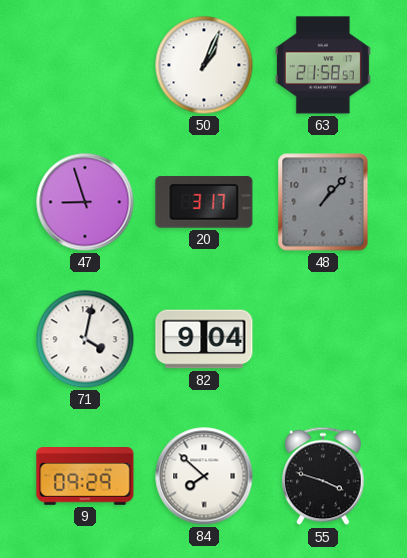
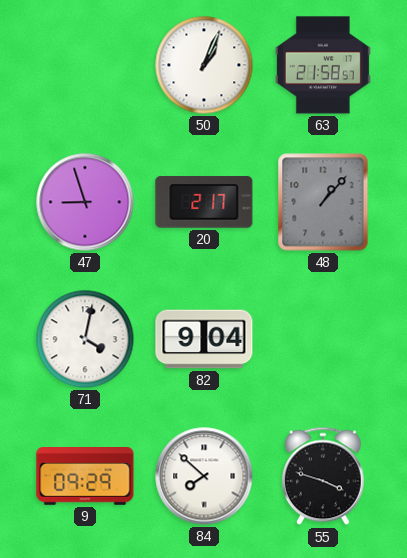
20: 3:17 -> 2:17
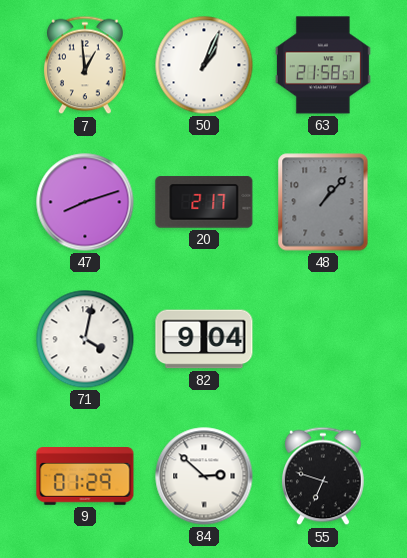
7: none -> 12:59
47: 8:57 -> 8:12
9: 09:29 -> 01:29
84: 7:52 -> 2:52
55: 3:48 -> 6:48
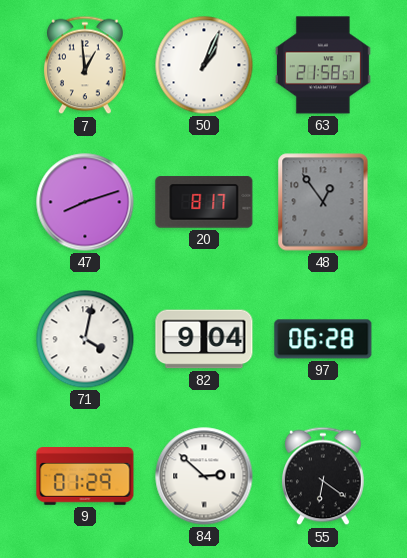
20: 2:17 -> 8:17
48: 1:07 -> 12:54
97: none -> 06:28
55: 6:48 -> 6:21
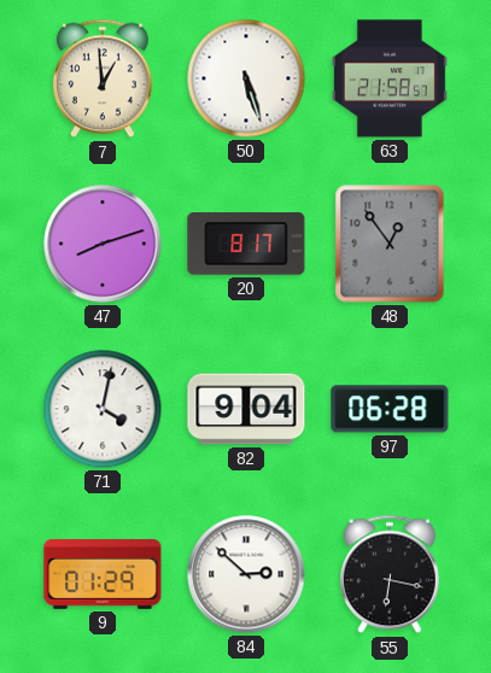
50: 1:04 -> 5:27
55: 6:21 -> 6:17
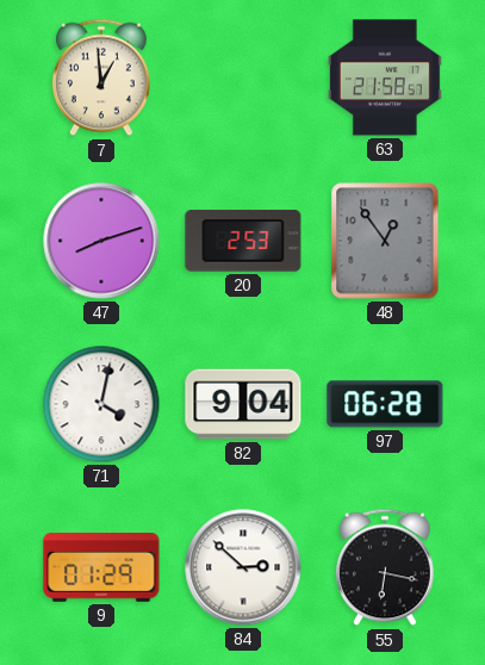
50: 5:27 -> none
20: 8:17 -> 2:53
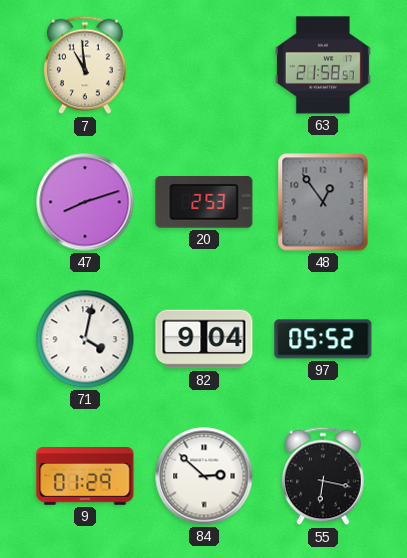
7: 12:59 -> 10:59
97: 06:28 -> 05:52
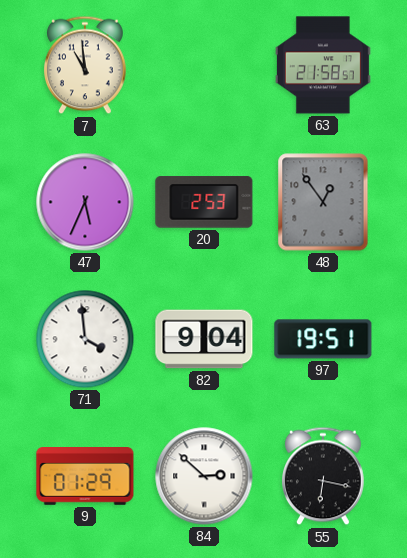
47: 8:12 -> 5:34
71: 4:02 -> 3:59
97: 05:52 -> 19:51
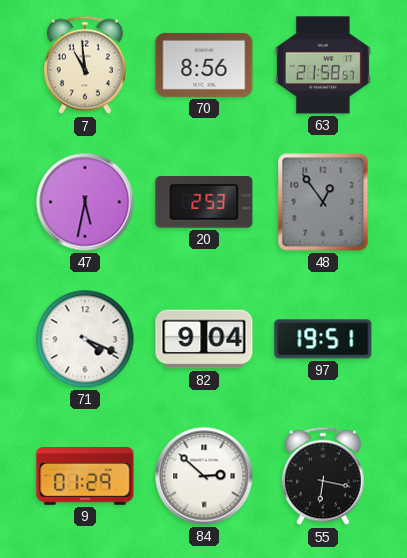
70: none -> 8:56
47: 5:34 -> 5:32
71: 3:59 -> 4:19
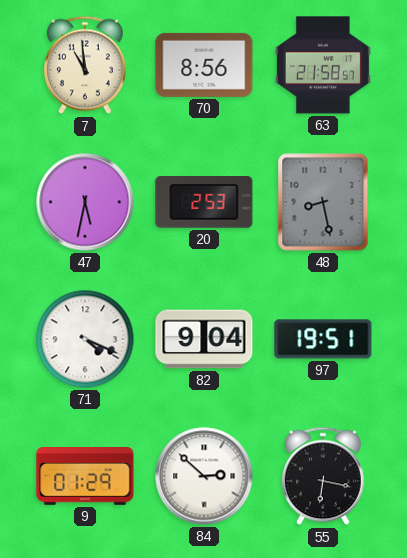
48: 12:54 -> 8:28
